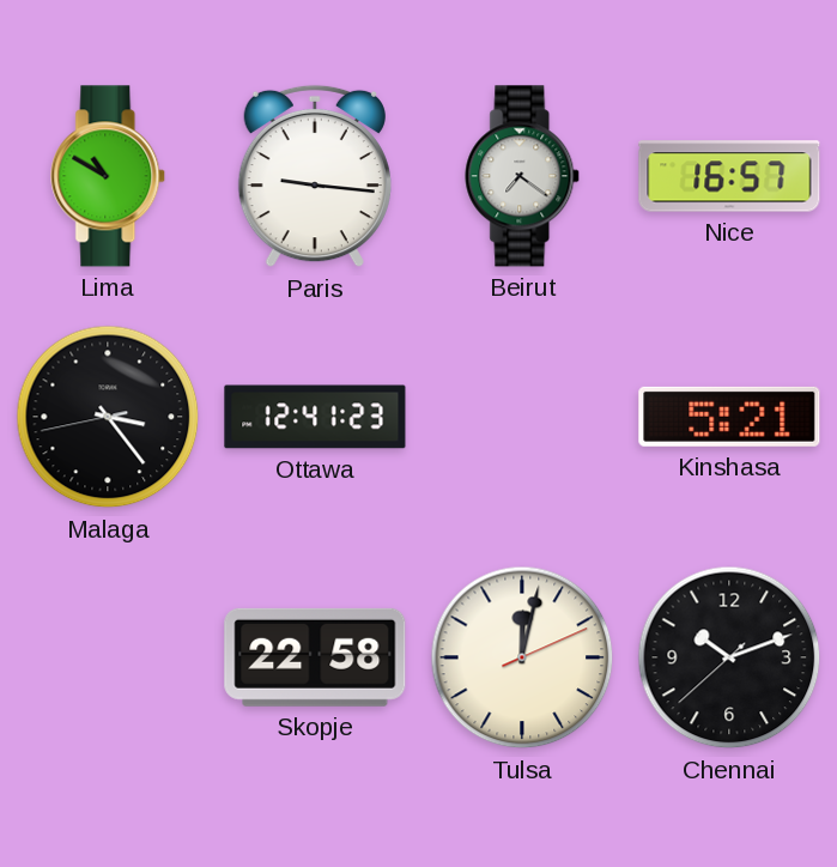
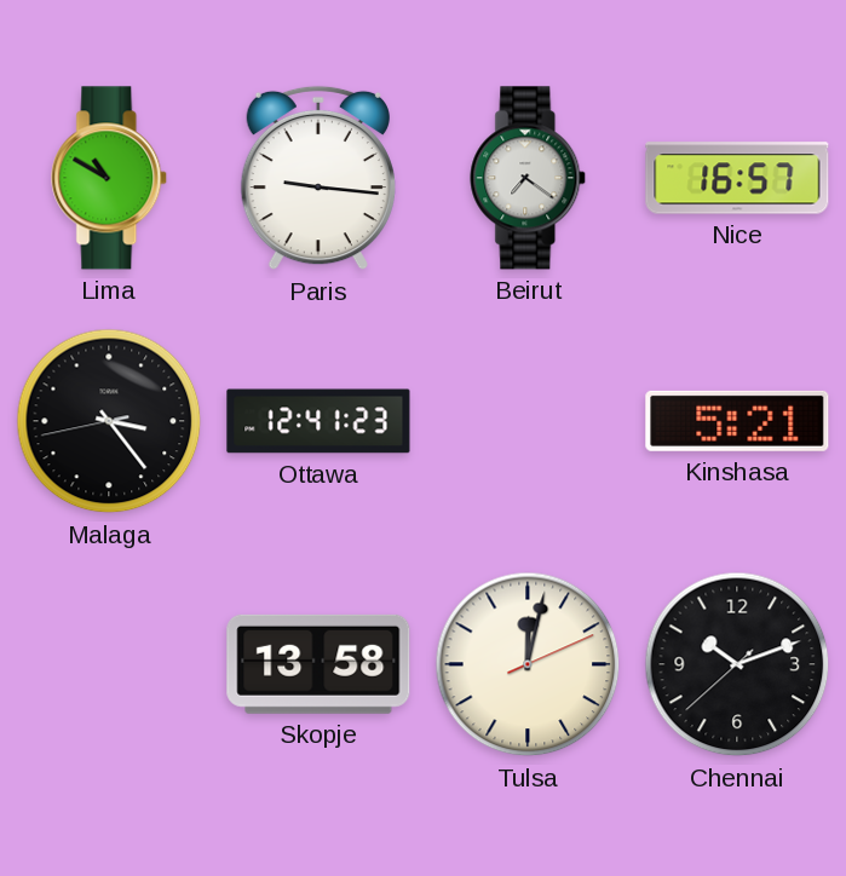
Skopje: 22:58 -> 13:58
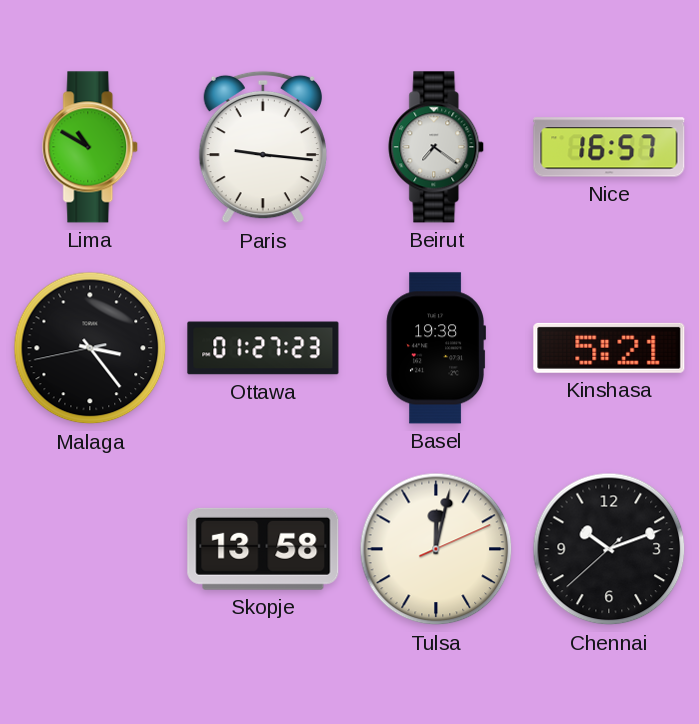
Ottawa: 12:41 -> 01:27
Basel: none -> 19:38
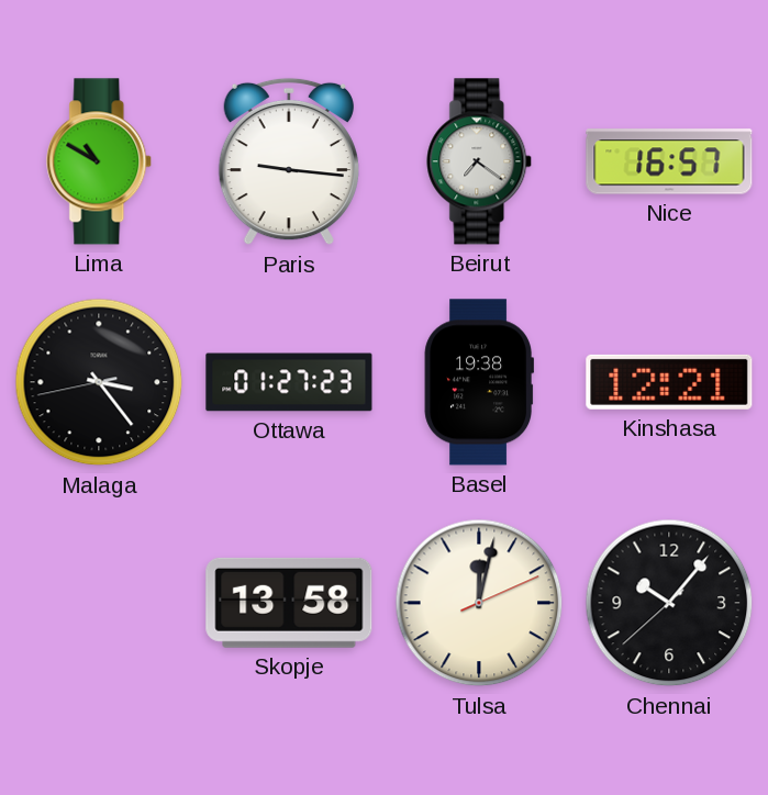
Kinshasa: 5:21 -> 12:21
Chennai: 10:11 -> 10:06
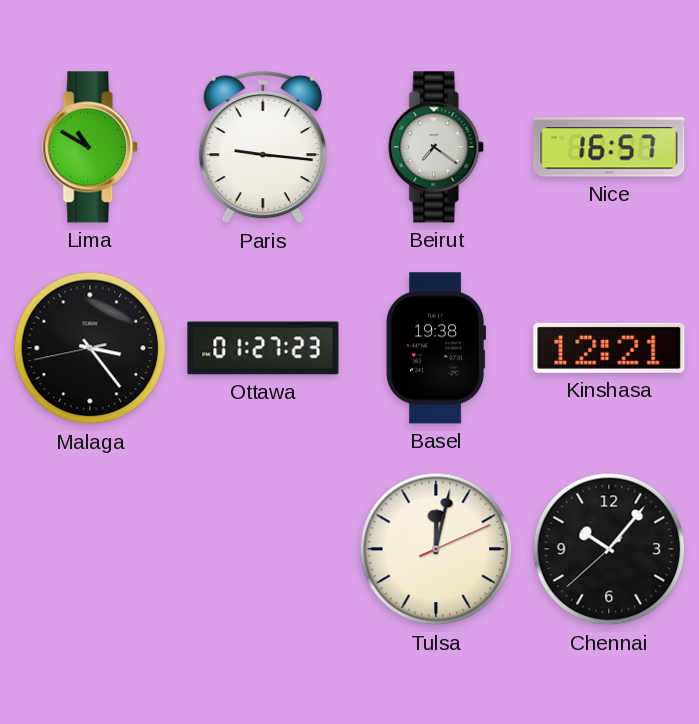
Skopje: 13:58 -> none
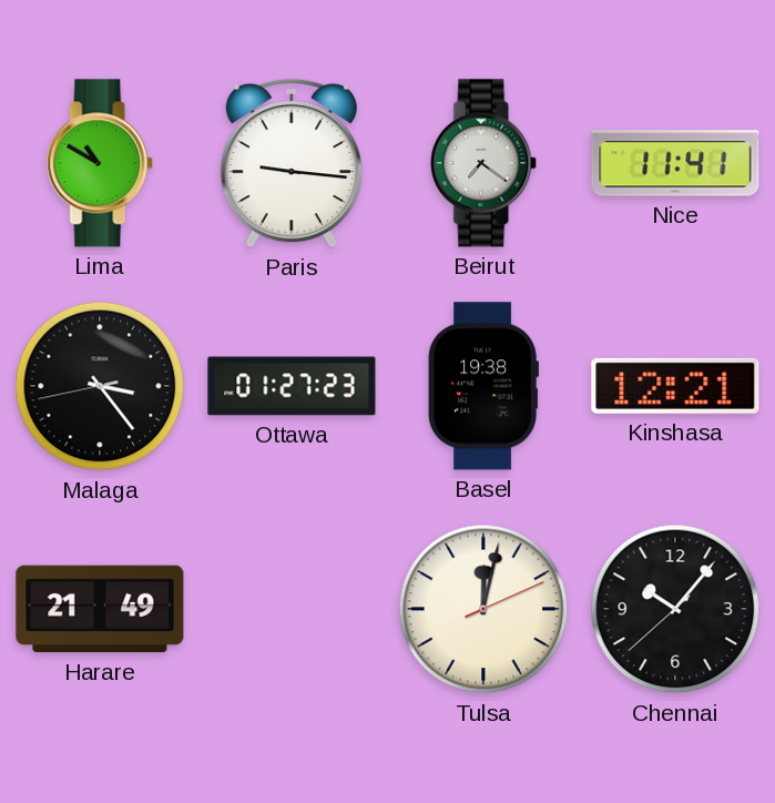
Nice: 16:57 -> 11:41
Harare: none -> 21:49
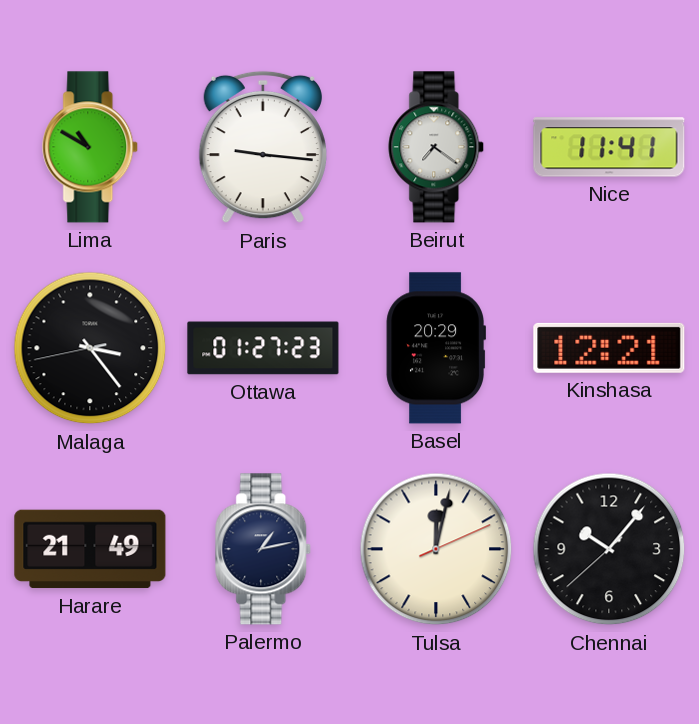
Basel: 19:38 -> 20:29
Palermo: none -> 1:13
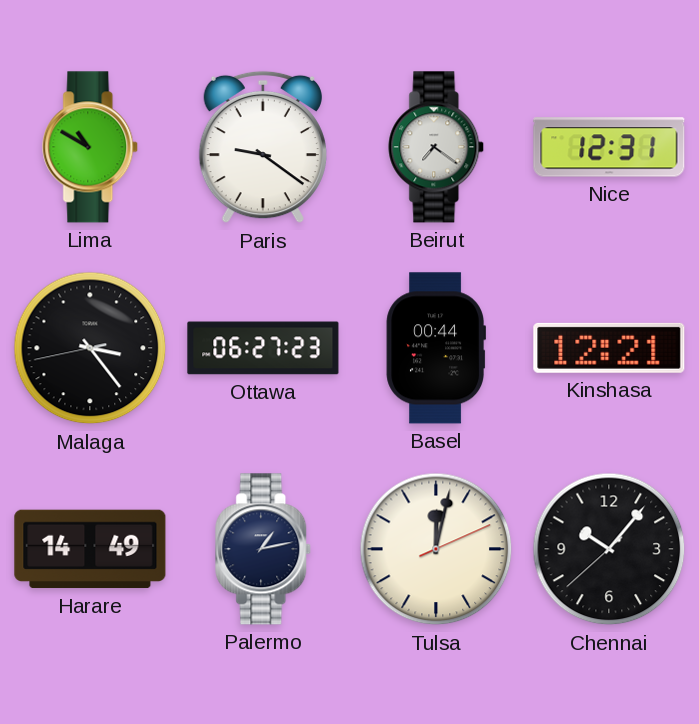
Paris: 9:16 -> 9:21
Nice: 11:41 -> 12:31
Ottawa: 01:27 -> 06:27
Basel: 20:29 -> 00:44
Harare: 21:49 -> 14:49
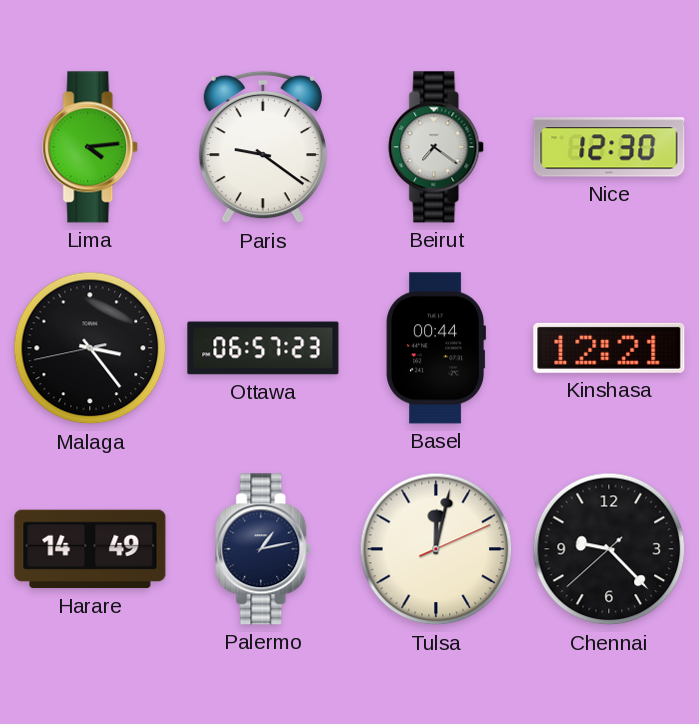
Lima: 10:50 -> 4:14
Nice: 12:31 -> 12:30
Ottawa: 06:27 -> 06:57
Chennai: 10:06 -> 9:22
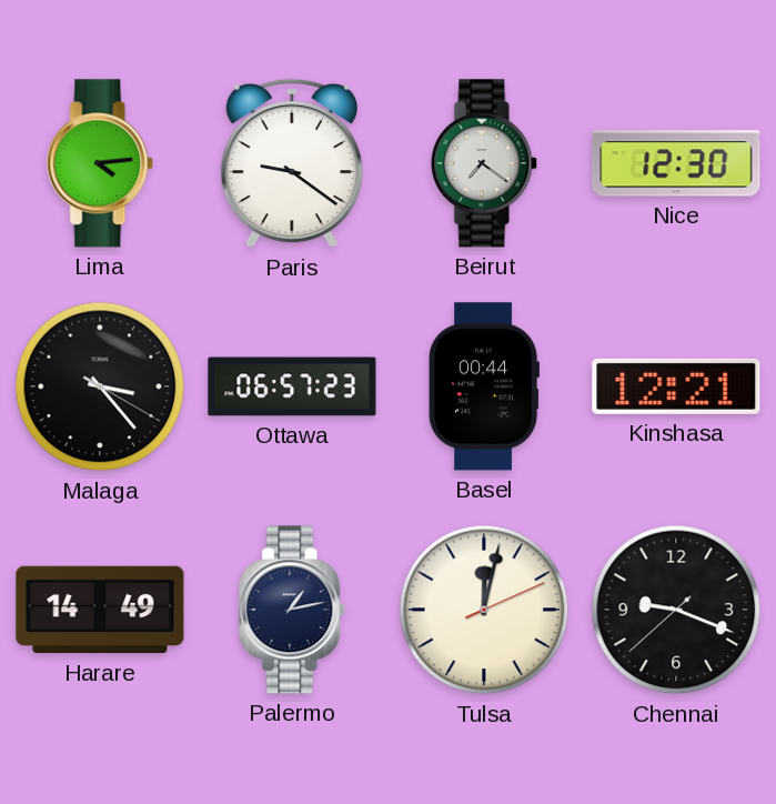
Malaga: 3:23:43 -> 3:23:20
Chennai: 9:22 -> 9:18
